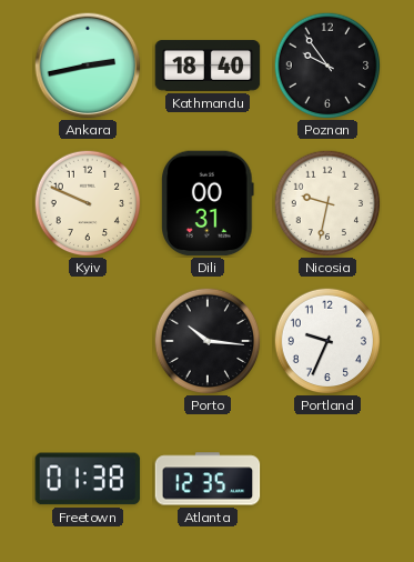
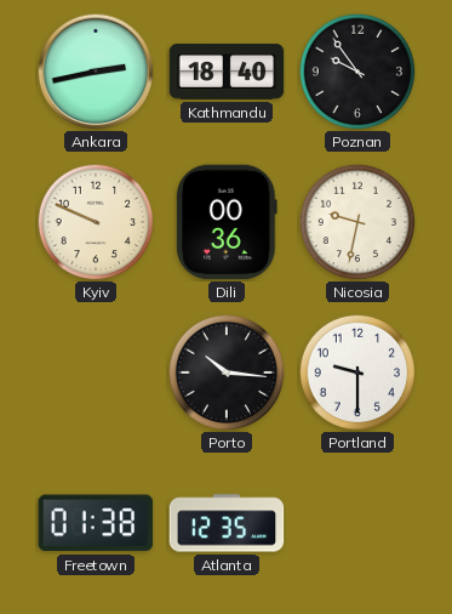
Dili: 00:31 -> 00:36
Portland: 9:34 -> 9:30
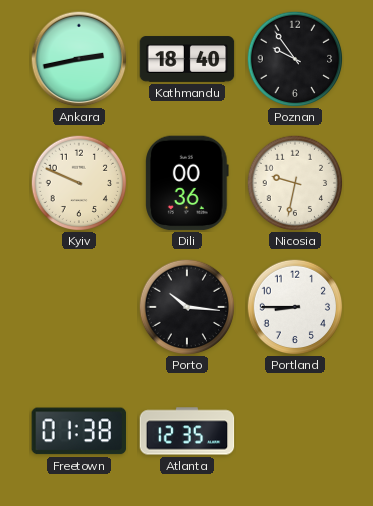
Portland: 9:30 -> 8:45
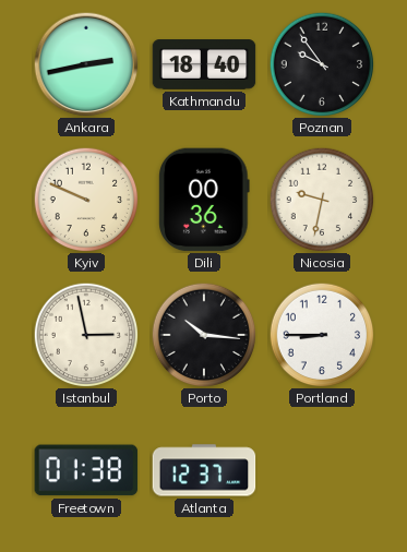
Istanbul: none -> 2:58
Atlanta: 12:35 -> 12:37
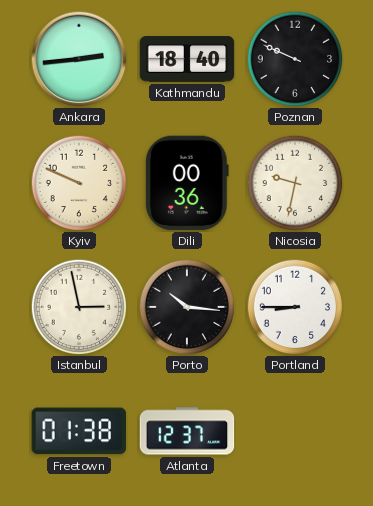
Ankara: 2:43 -> 2:44
Poznan: 9:54 -> 9:49
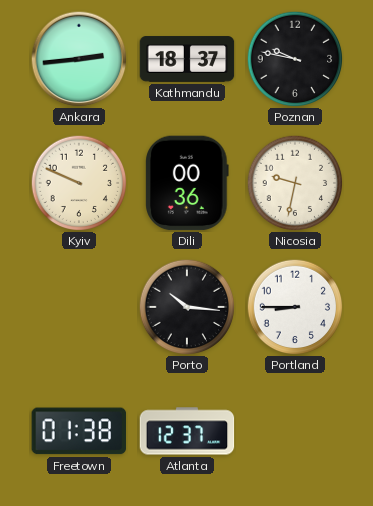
Kathmandu: 18:40 -> 18:37
Poznan: 9:49 -> 9:47
Istanbul: 2:58 -> none
